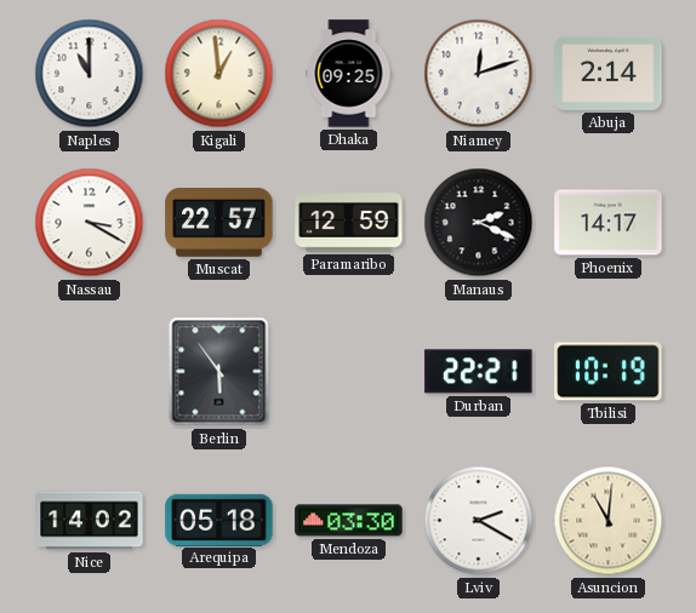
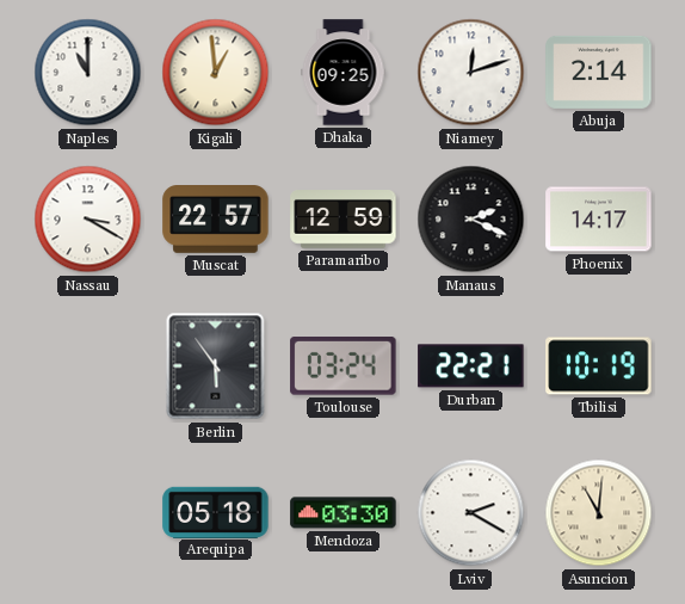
Toulouse: none -> 03:24
Nice: 14:02 -> none
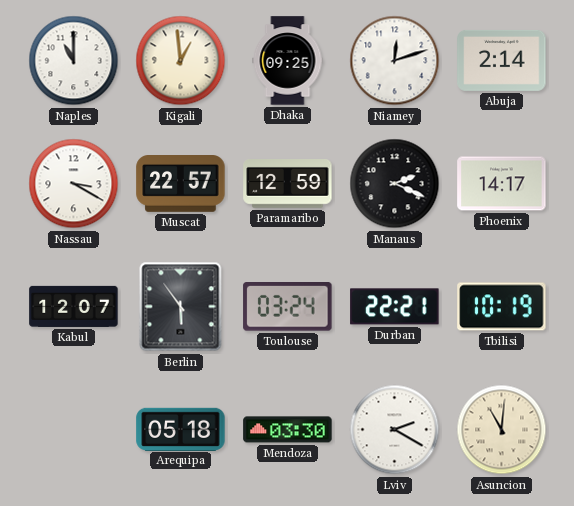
Kabul: none -> 12:07
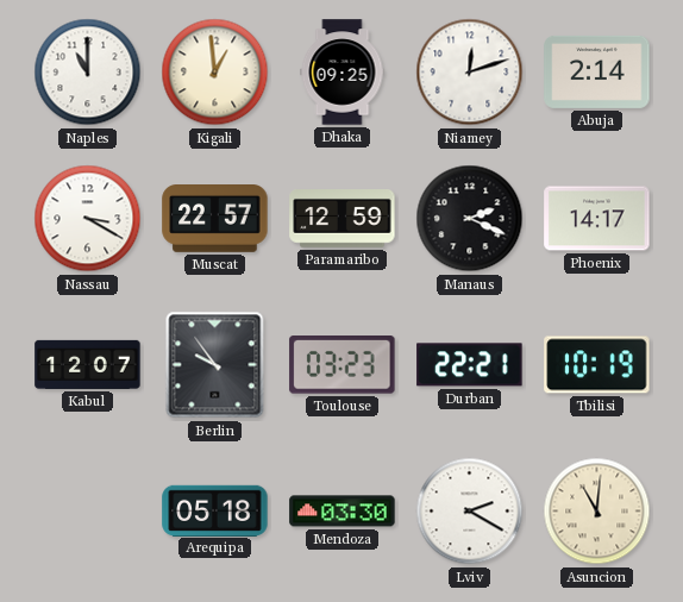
Berlin: 5:54 -> 9:54
Toulouse: 03:24 -> 03:23
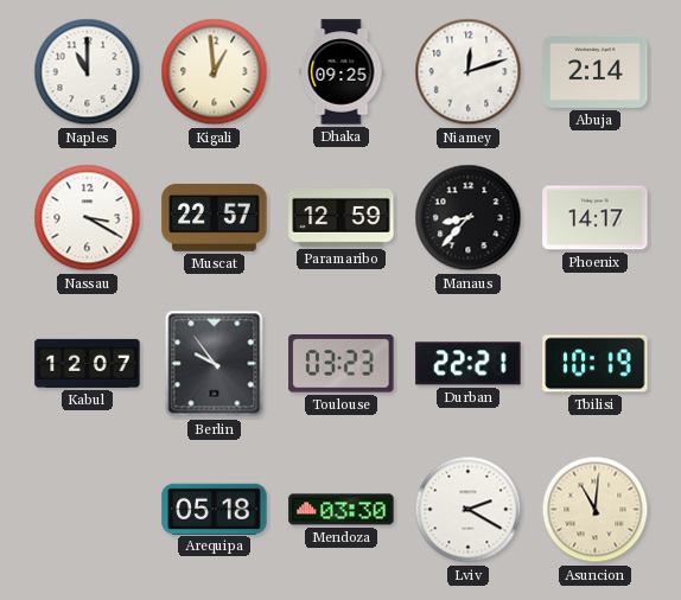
Manaus: 2:19 -> 8:37
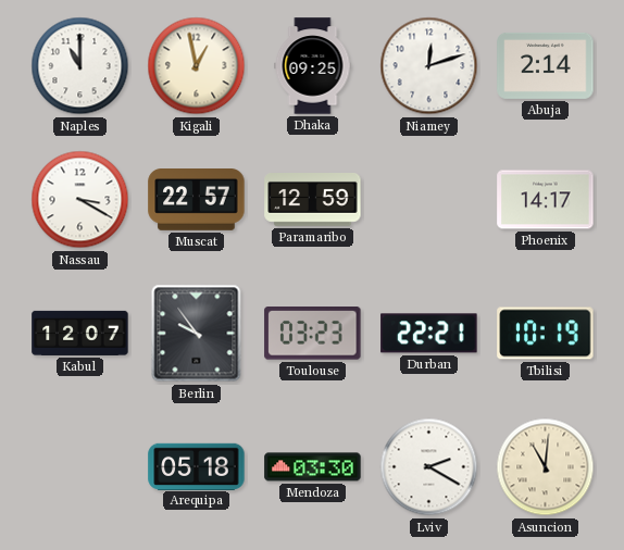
Kigali: 12:59 -> 12:58
Manaus: 8:37 -> none
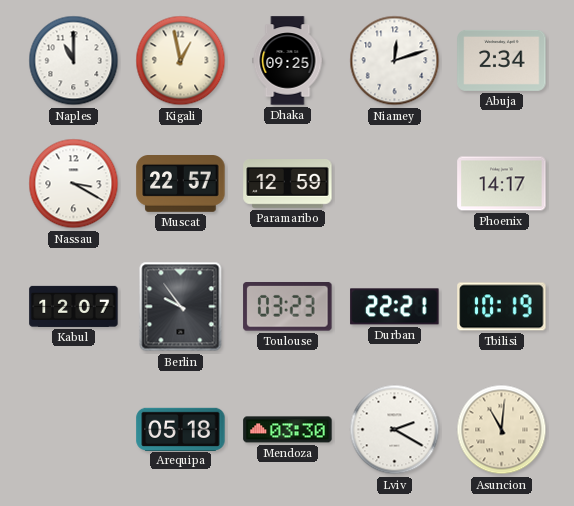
Abuja: 2:14 -> 2:34
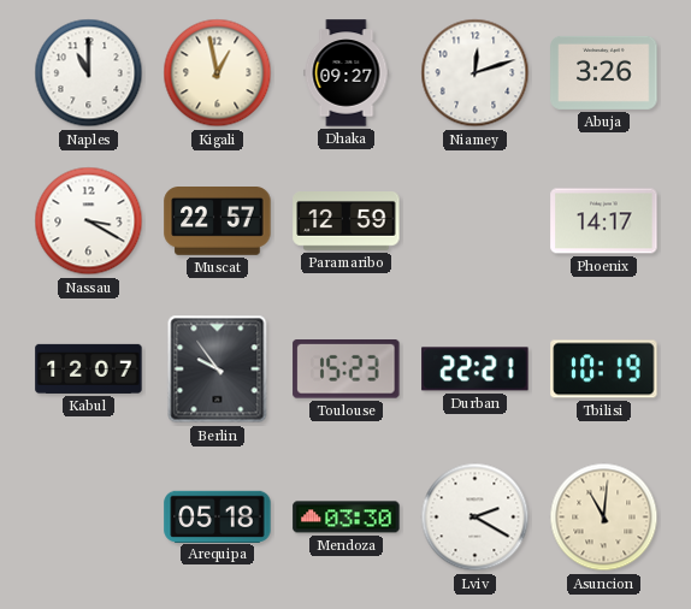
Dhaka: 09:25 -> 09:27
Abuja: 2:34 -> 3:26
Toulouse: 03:23 -> 15:23
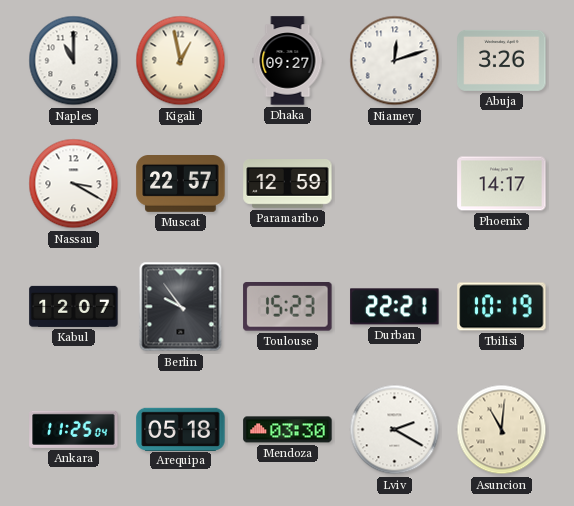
Ankara: none -> 11:25
